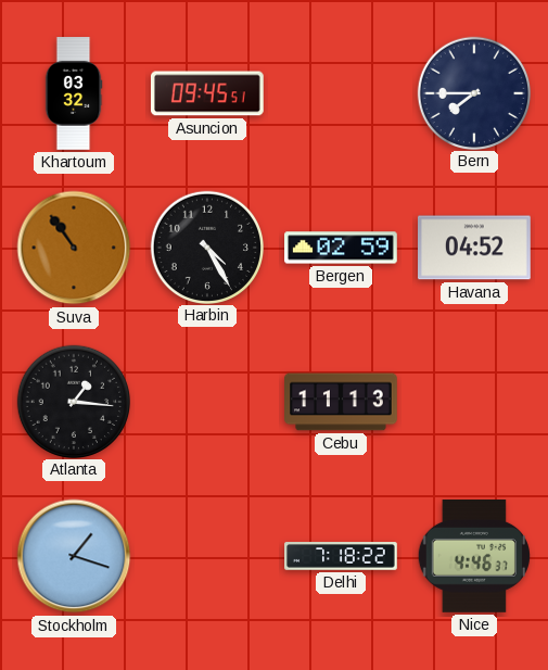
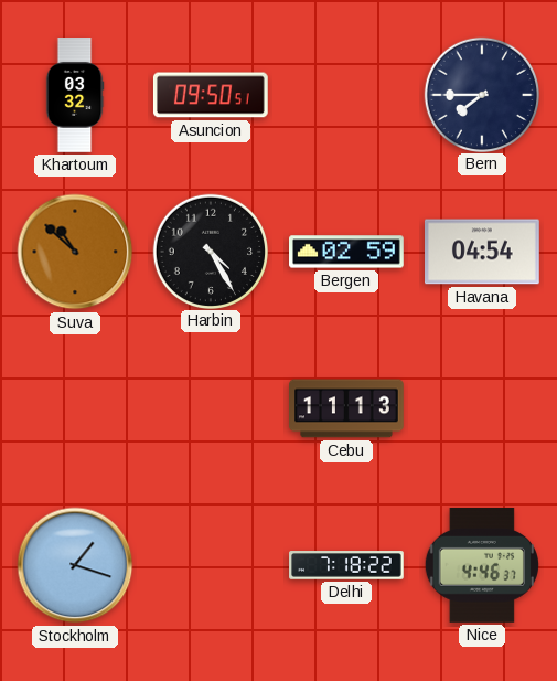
Asuncion: 09:45 -> 09:50
Suva: 10:54 -> 10:52
Havana: 04:52 -> 04:54
Atlanta: 1:16 -> none
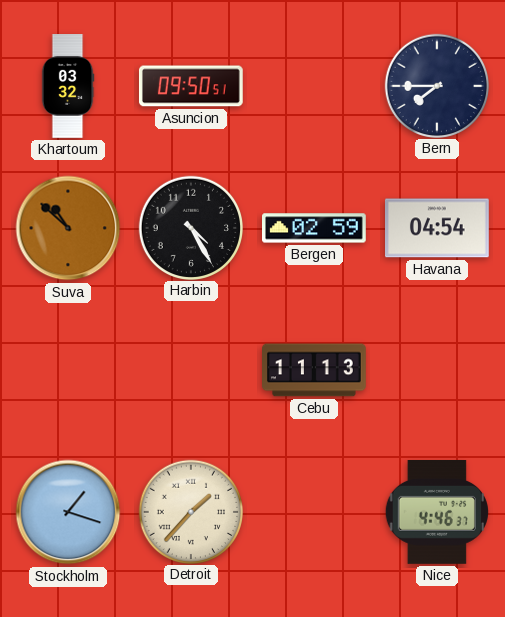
Detroit: none -> 1:37
Delhi: 7:18 -> none
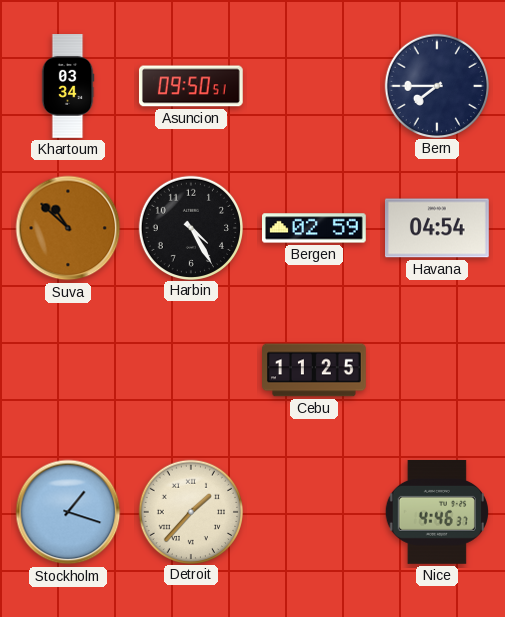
Khartoum: 03:32 -> 03:34
Cebu: 11:13 -> 11:25
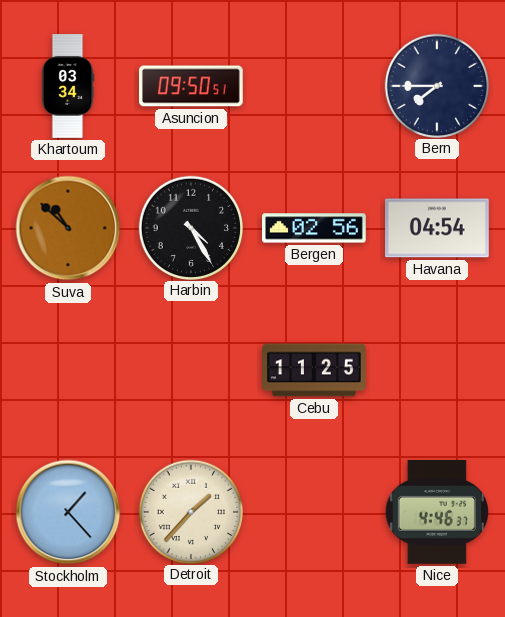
Bergen: 02:59 -> 02:56
Stockholm: 1:18 -> 1:23
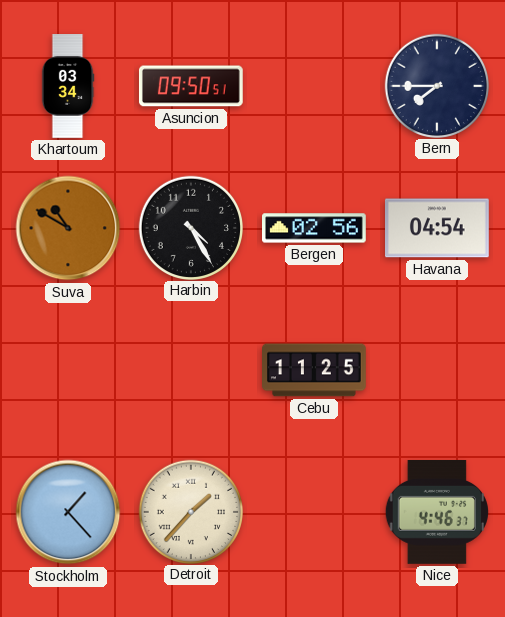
Suva: 10:52 -> 10:50
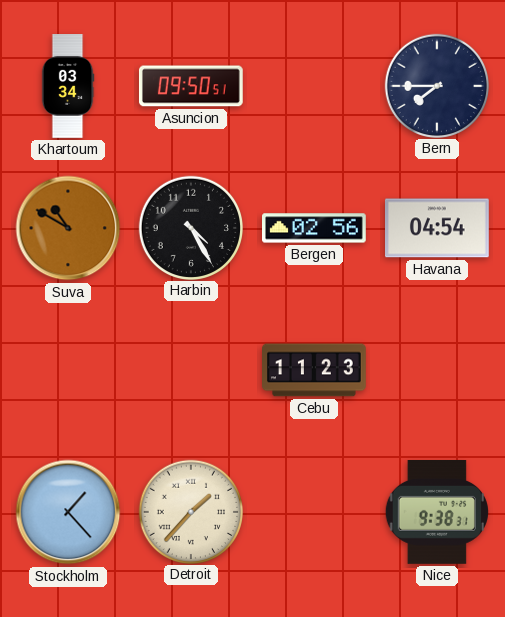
Cebu: 11:25 -> 11:23
Nice: 4:46 -> 9:38
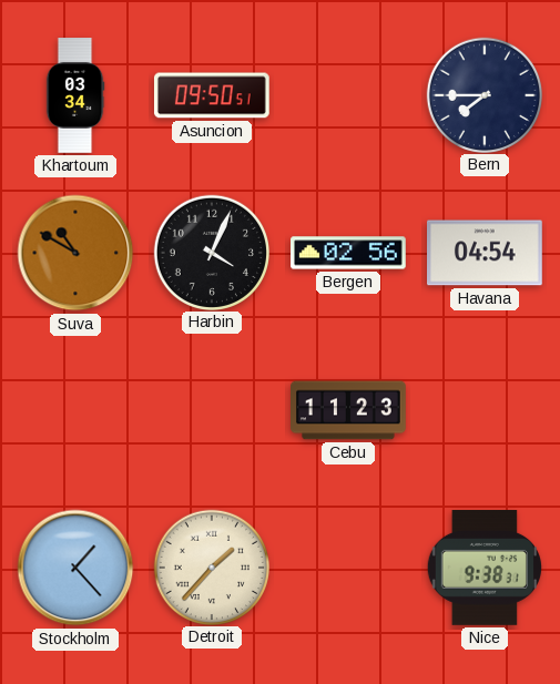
Harbin: 4:25 -> 4:04
